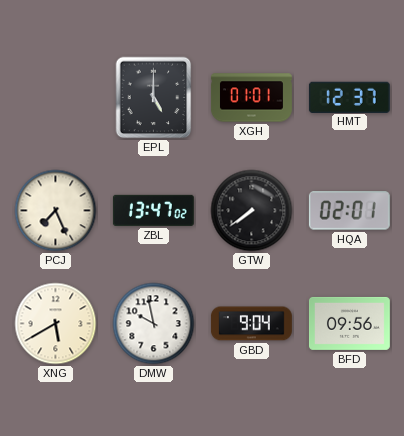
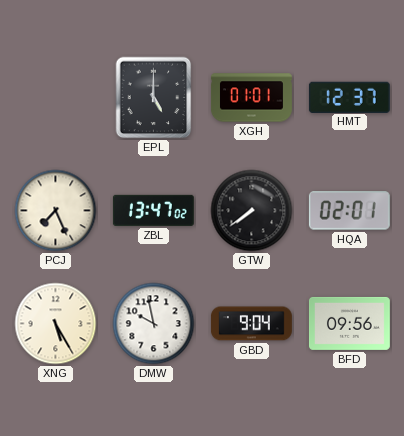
XNG: 5:40 -> 5:25
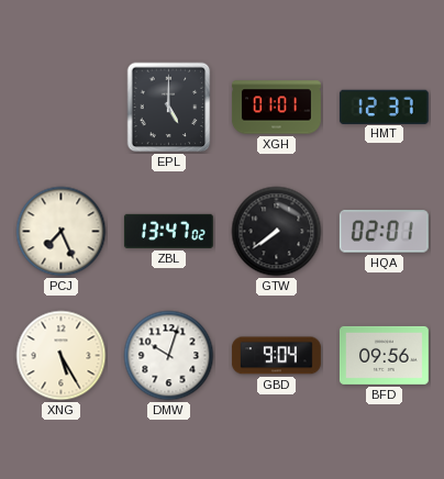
DMW: 9:58 -> 10:03
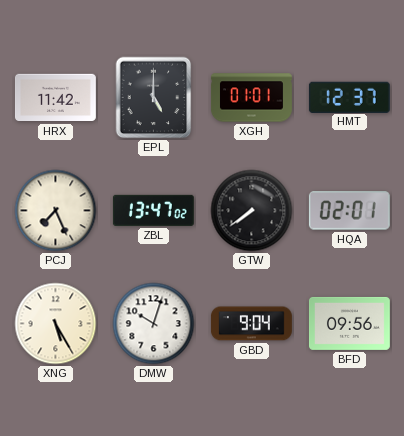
HRX: none -> 11:42
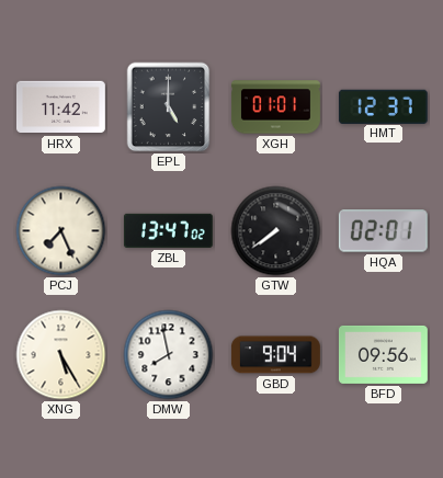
DMW: 10:03 -> 7:58
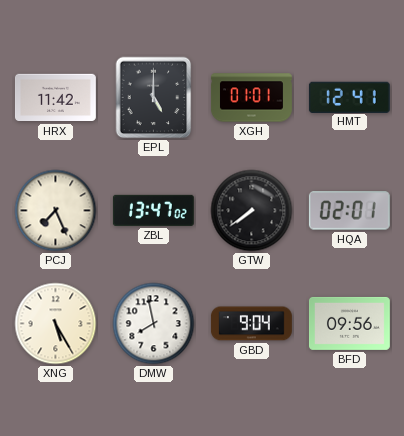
HMT: 12:37 -> 12:41
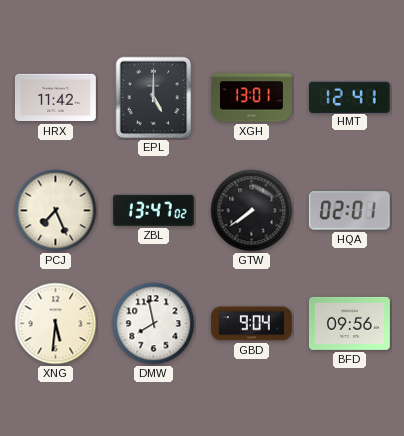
XGH: 01:01 -> 13:01
XNG: 5:25 -> 5:31
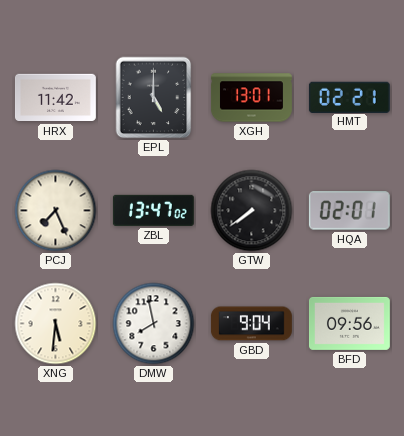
HMT: 12:41 -> 02:21
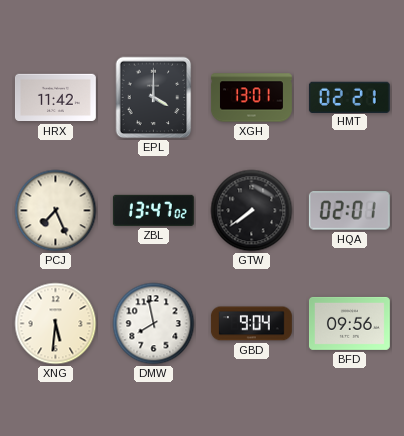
EPL: 5:00 -> 4:00
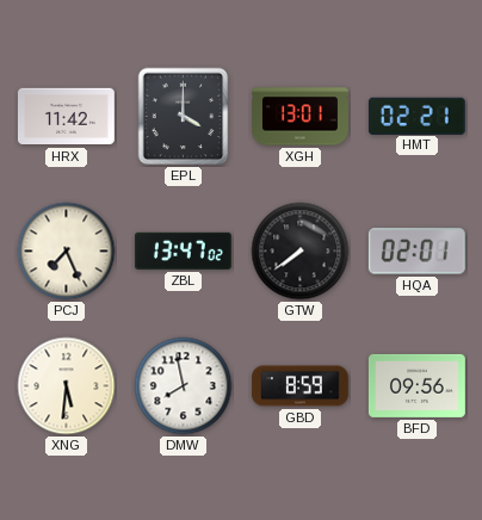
GBD: 9:04 -> 8:59
